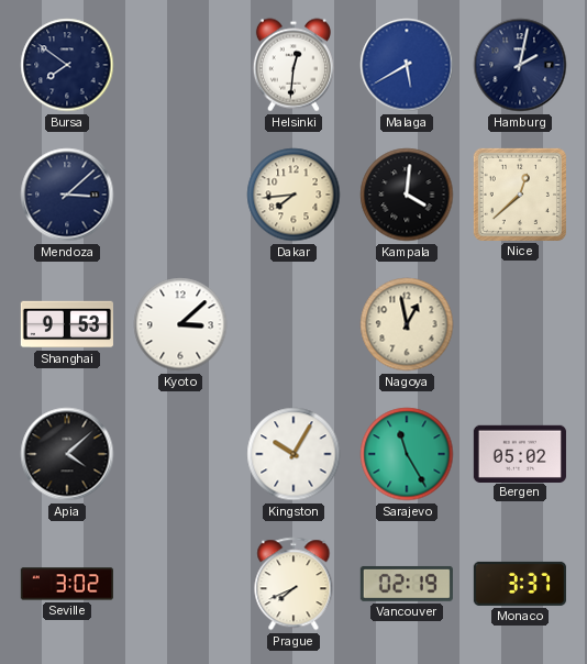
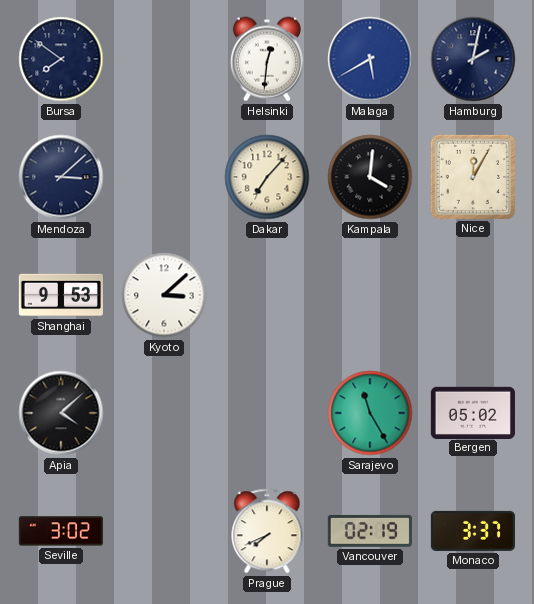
Dakar: 7:44 -> 7:07
Nice: 12:38 -> 12:05
Nagoya: 12:58 -> none
Kingston: 10:05 -> none
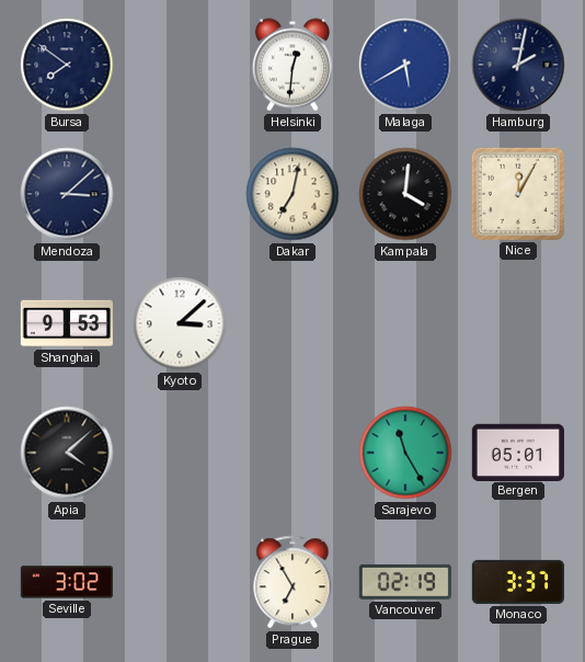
Dakar: 7:07 -> 7:02
Bergen: 05:02 -> 05:01
Prague: 7:41 -> 6:55
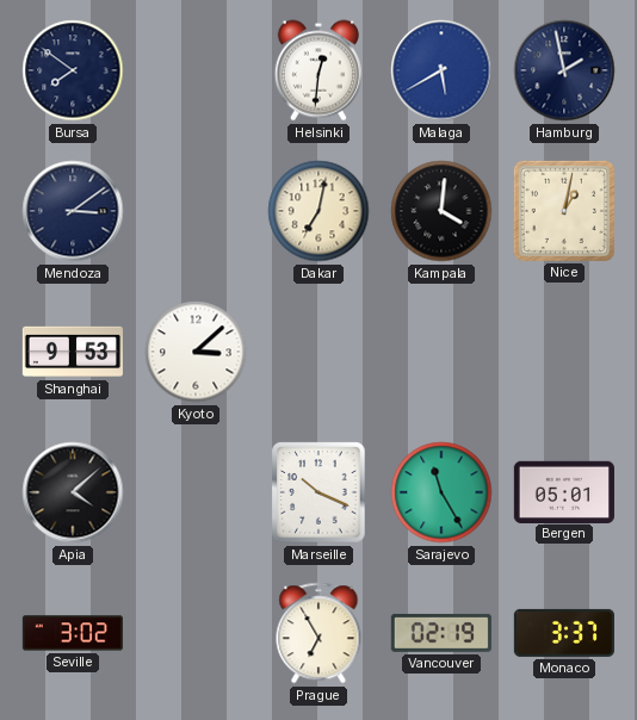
Hamburg: 2:02 -> 1:58
Mendoza: 3:08 -> 3:09
Nice: 12:05 -> 1:02
Marseille: none -> 10:19
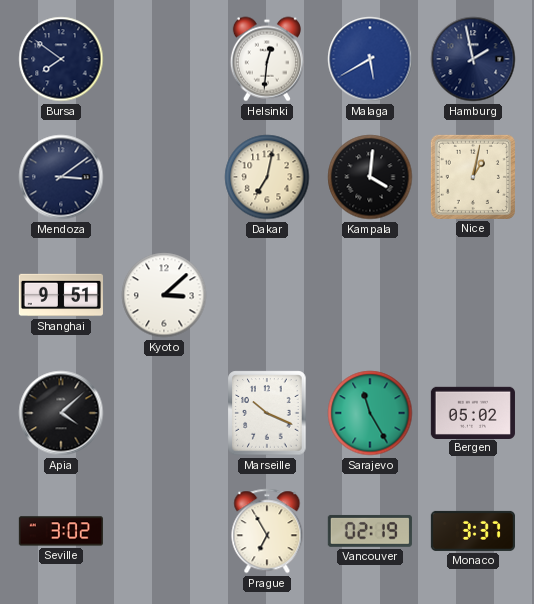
Shanghai: 9:53 -> 9:51
Bergen: 05:01 -> 05:02
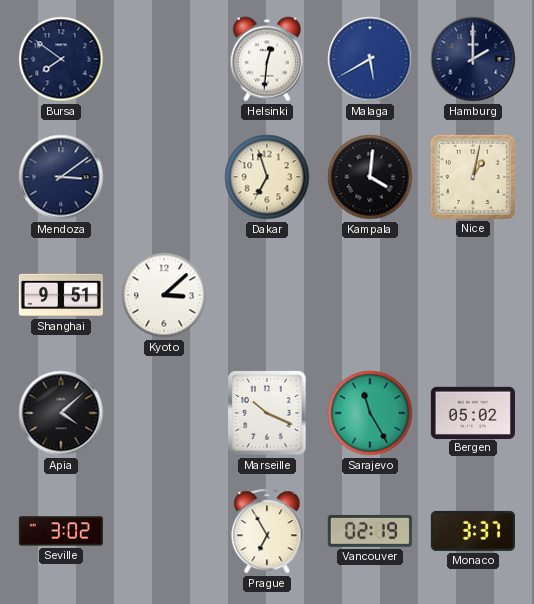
Hamburg: 1:58 -> 2:00
Dakar: 7:02 -> 6:57
